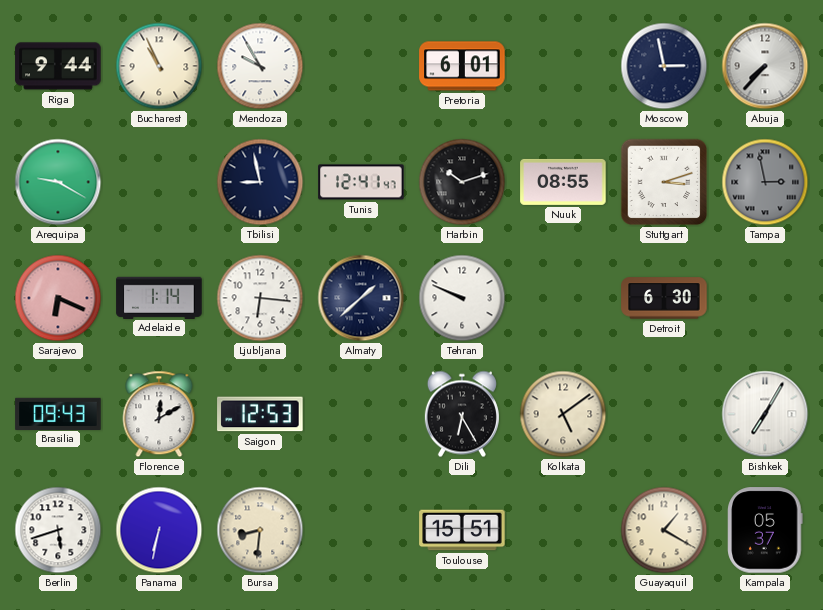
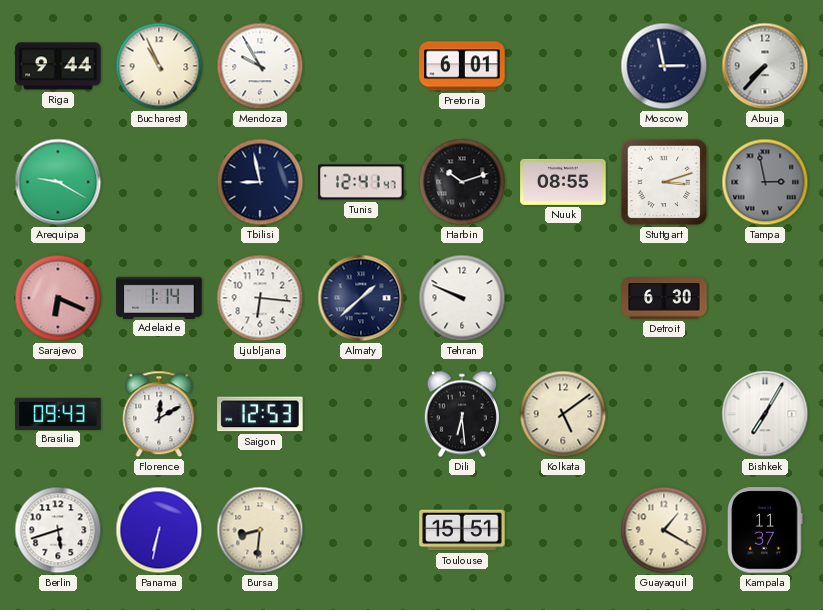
Dili: 6:25 -> 6:29
Kampala: 05:37 -> 11:37
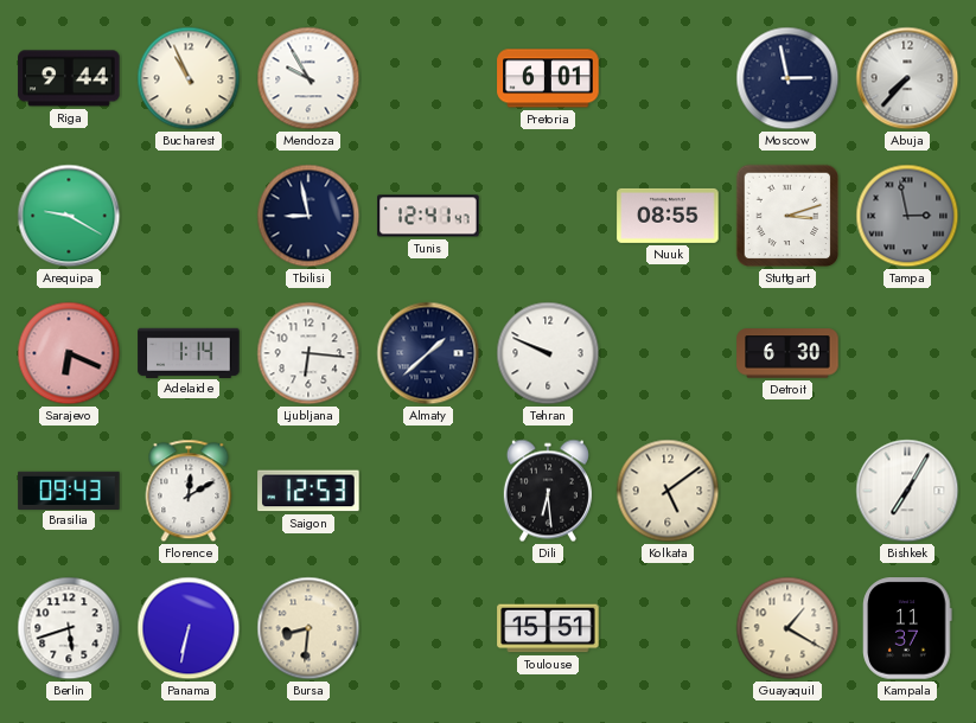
Harbin: 10:12 -> none
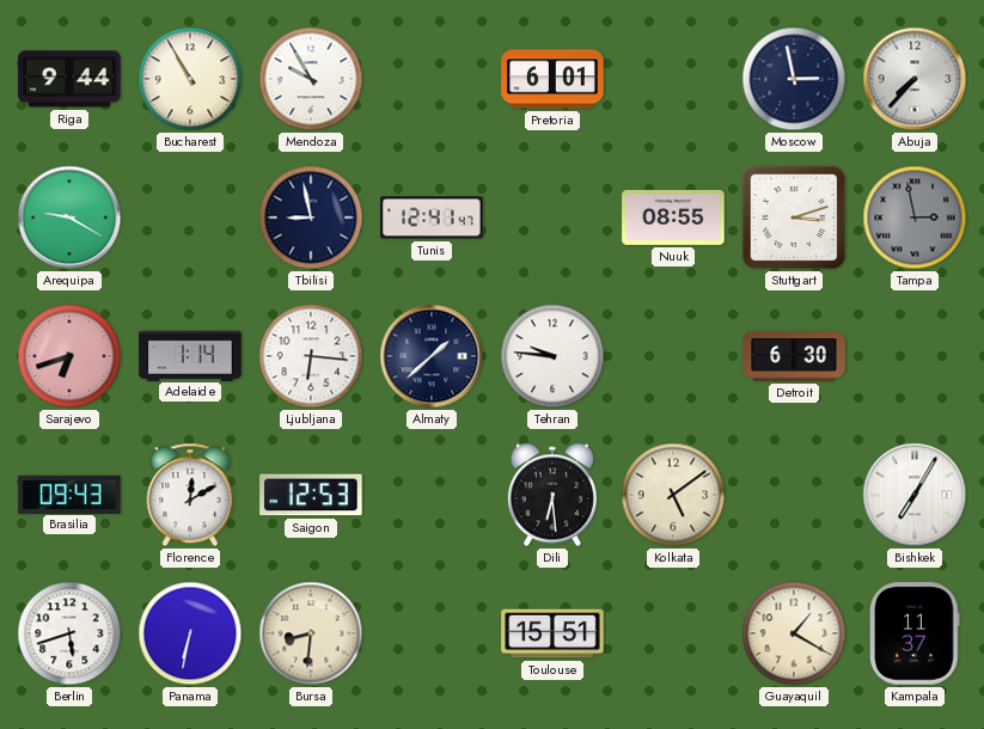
Bucharest: 10:56 -> 10:55
Sarajevo: 6:19 -> 6:42
Tehran: 9:49 -> 9:46
